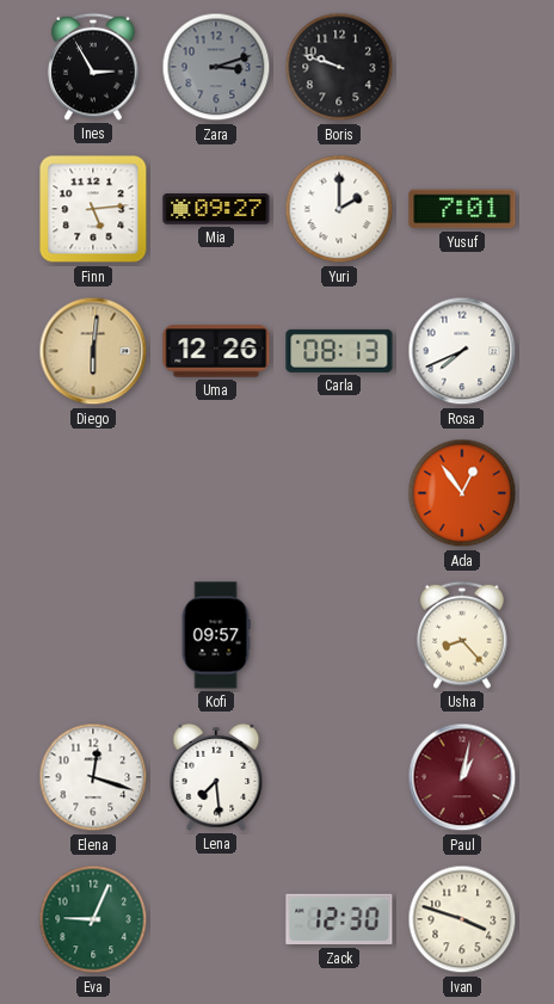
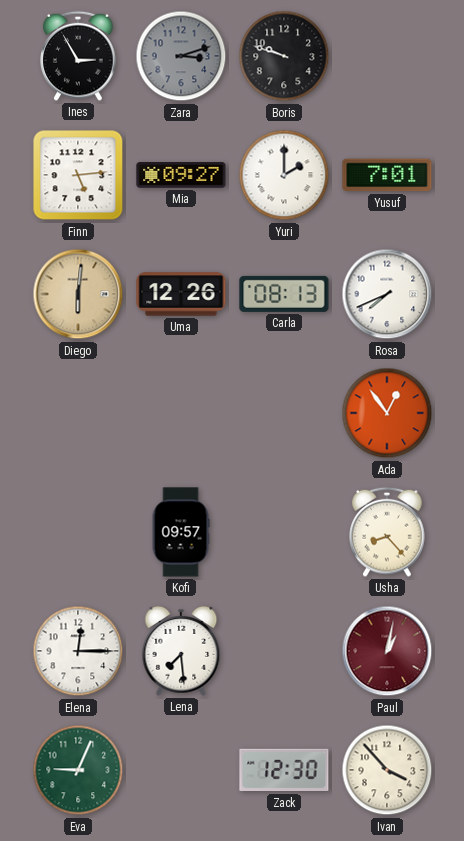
Elena: 12:18 -> 12:15
Ivan: 3:48 -> 3:53
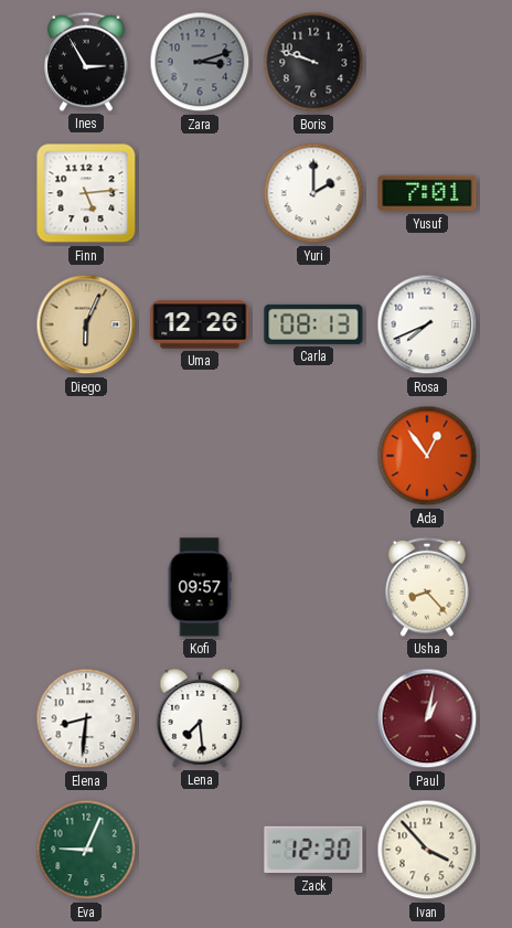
Mia: 09:27 -> none
Diego: 6:01 -> 6:04
Elena: 12:15 -> 8:31
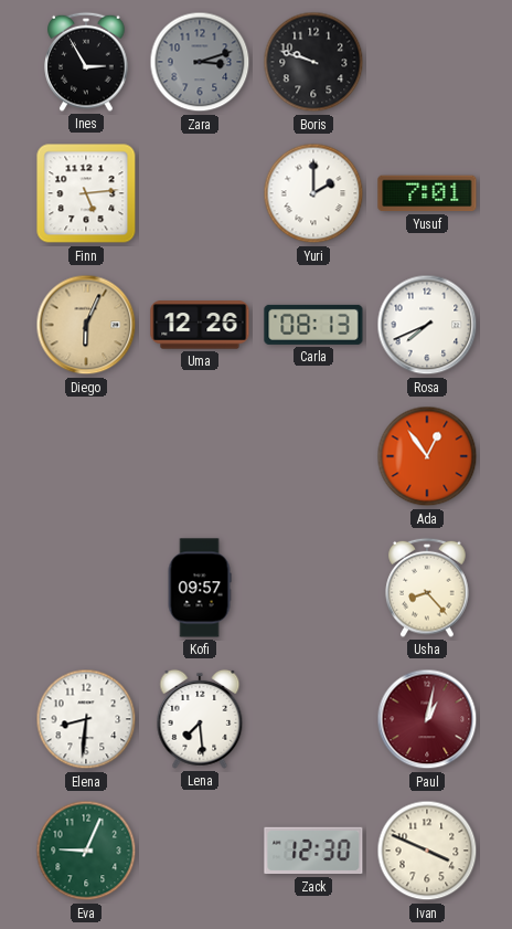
Ivan: 3:53 -> 3:49
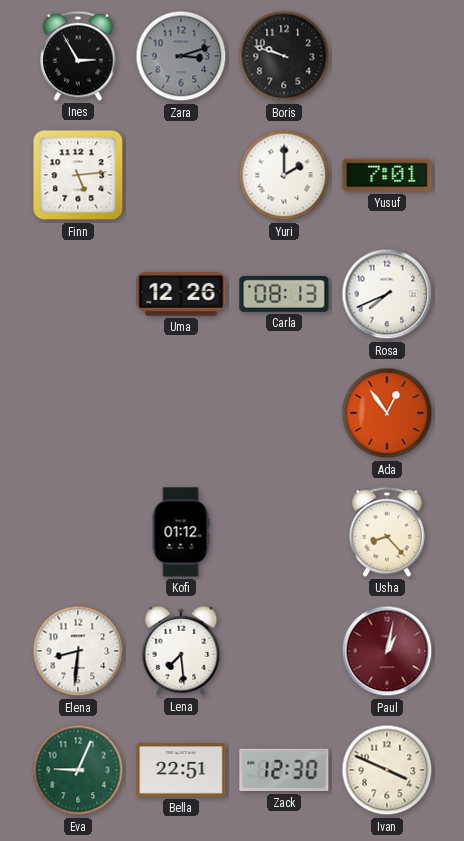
Diego: 6:04 -> none
Kofi: 09:57 -> 01:12
Bella: none -> 22:51
